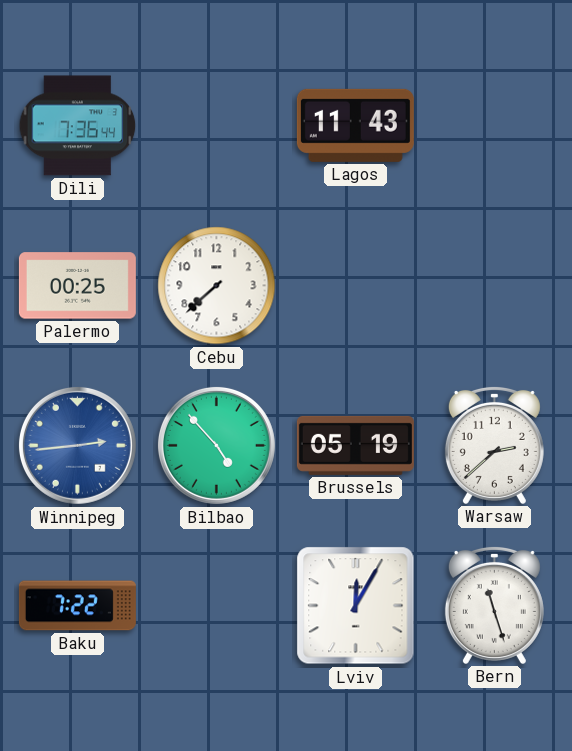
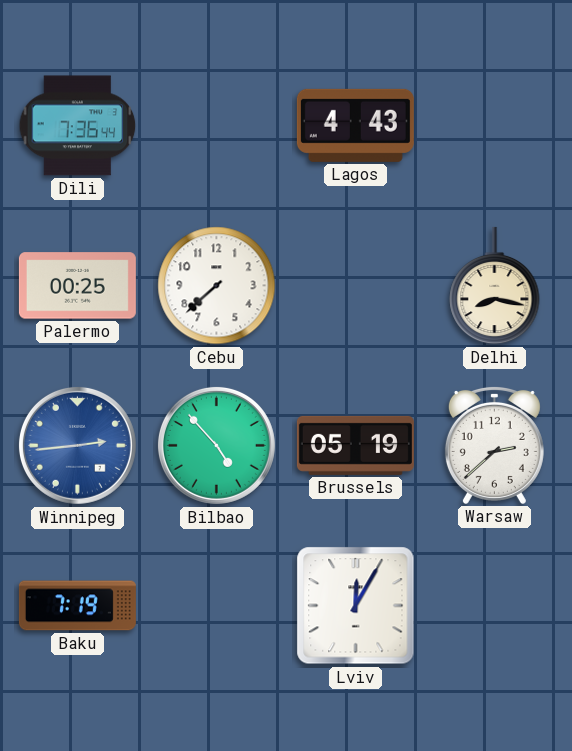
Lagos: 11:43 -> 4:43
Delhi: none -> 8:17
Baku: 7:22 -> 7:19
Bern: 11:27 -> none
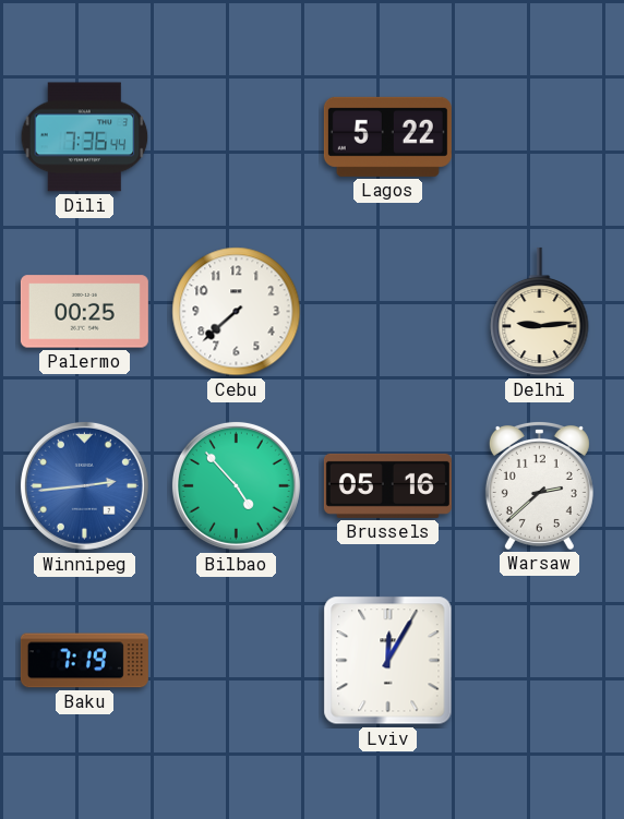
Lagos: 4:43 -> 5:22
Delhi: 8:17 -> 9:14
Brussels: 05:19 -> 05:16
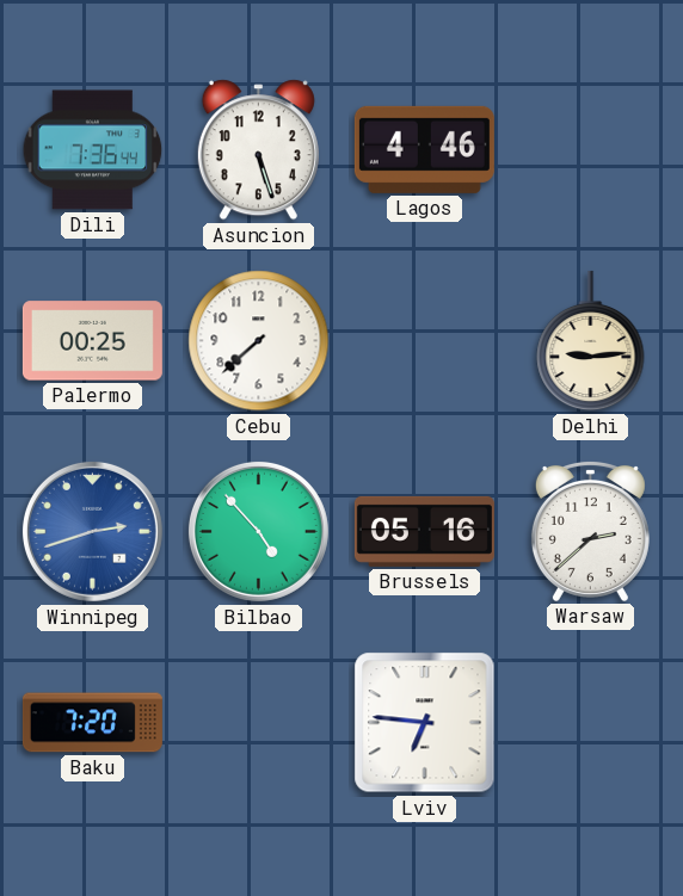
Asuncion: none -> 5:27
Lagos: 5:22 -> 4:46
Winnipeg: 2:44 -> 2:42
Baku: 7:19 -> 7:20
Lviv: 12:05 -> 6:46
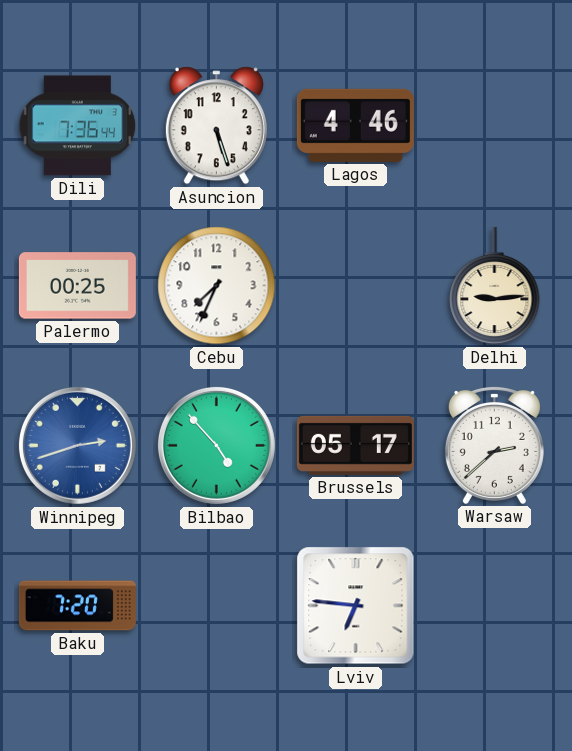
Cebu: 7:38 -> 7:34
Brussels: 05:16 -> 05:17
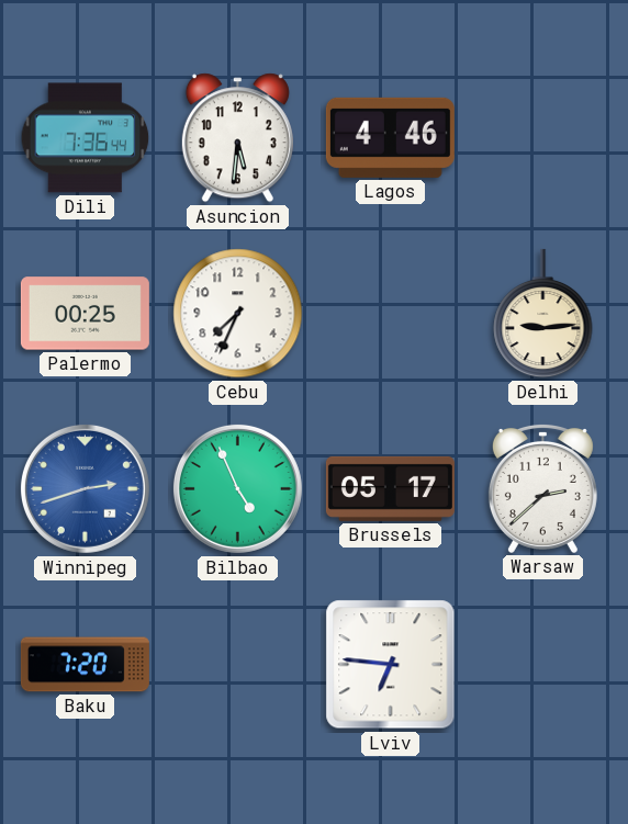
Asuncion: 5:27 -> 5:31
Bilbao: 4:53 -> 4:56
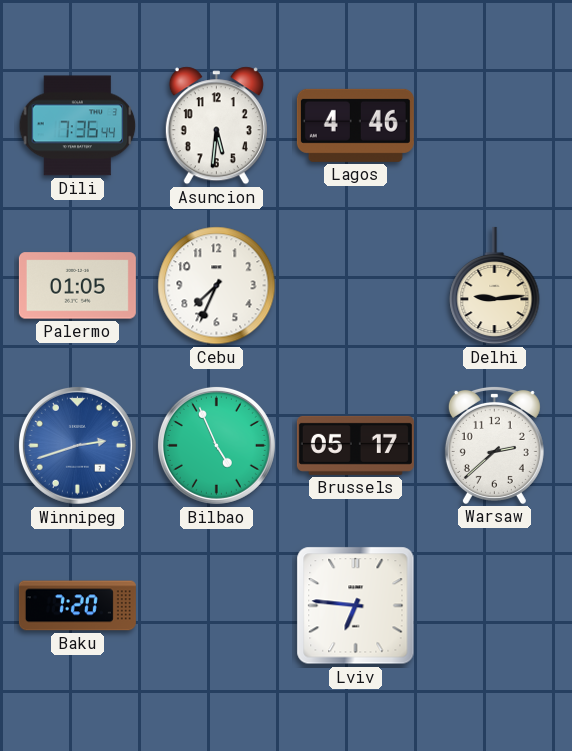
Palermo: 00:25 -> 01:05
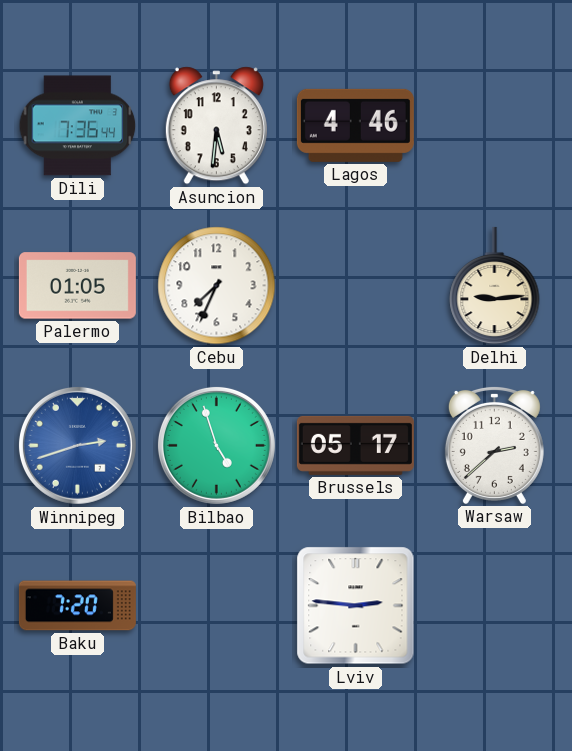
Bilbao: 4:56 -> 4:57
Lviv: 6:46 -> 2:46
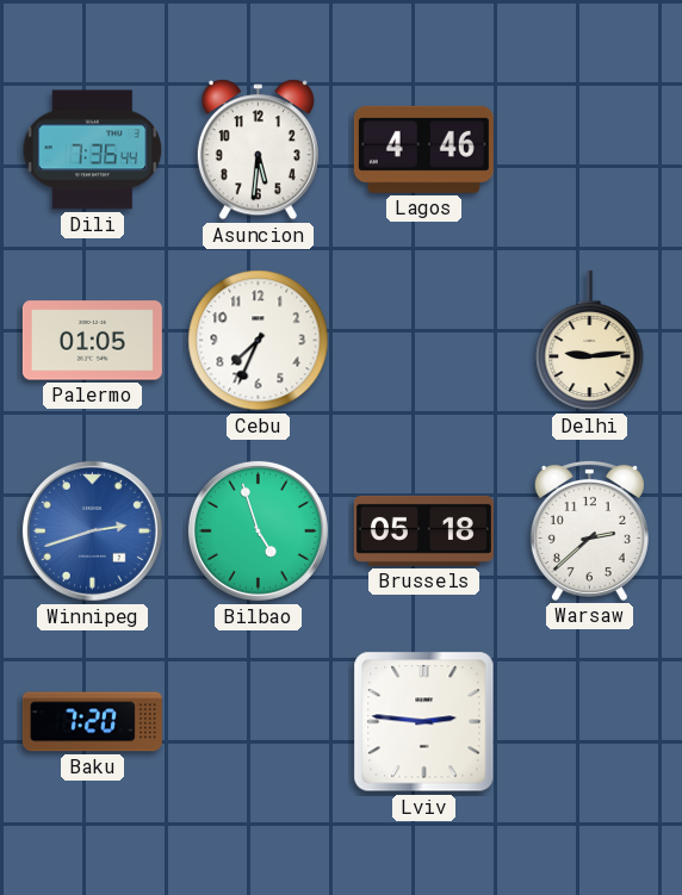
Brussels: 05:17 -> 05:18
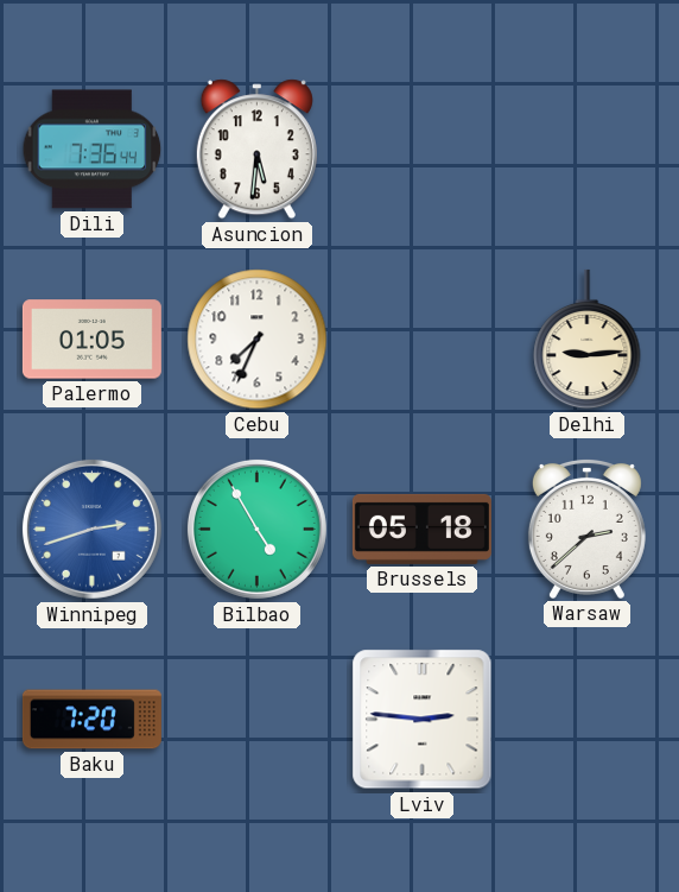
Lagos: 4:46 -> none
Bilbao: 4:57 -> 4:55
